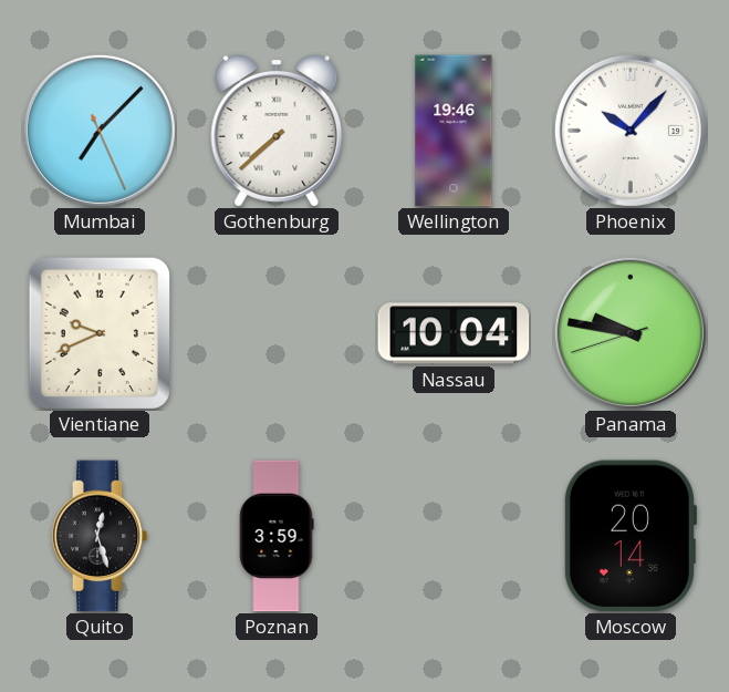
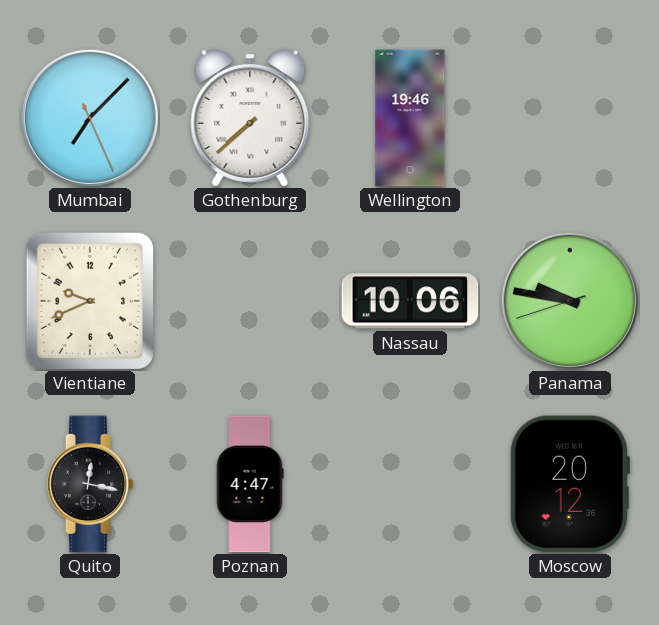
Phoenix: 10:07 -> none
Nassau: 10:04 -> 10:06
Quito: 12:27 -> 12:17
Poznan: 3:59 -> 4:47
Moscow: 20:14 -> 20:12
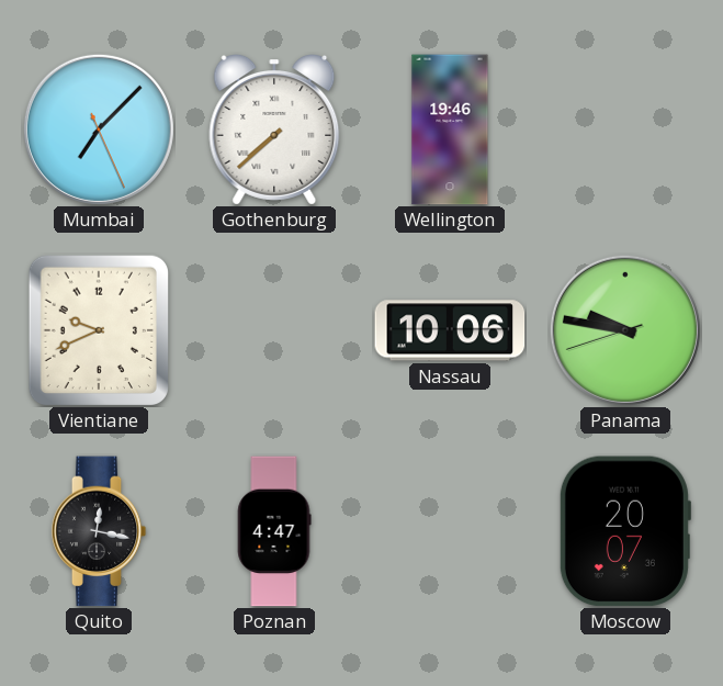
Moscow: 20:12 -> 20:07
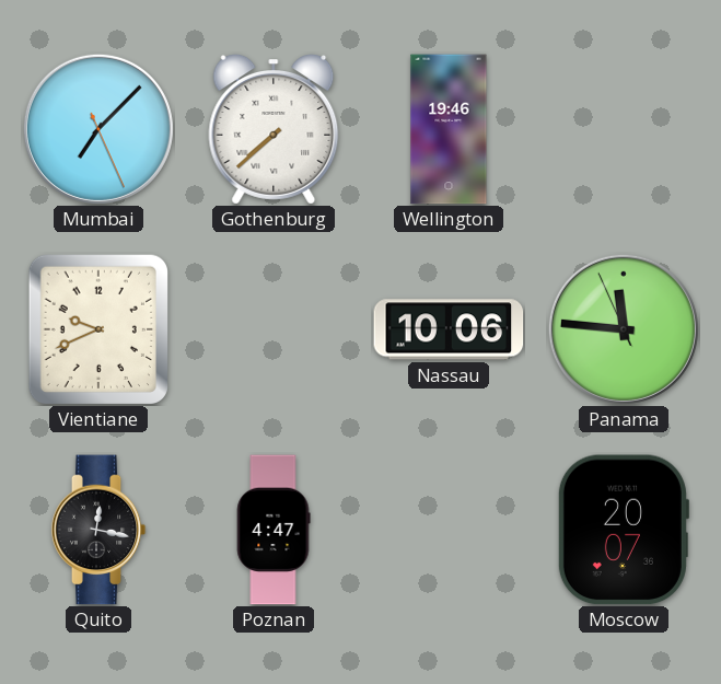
Panama: 9:46 -> 11:45
